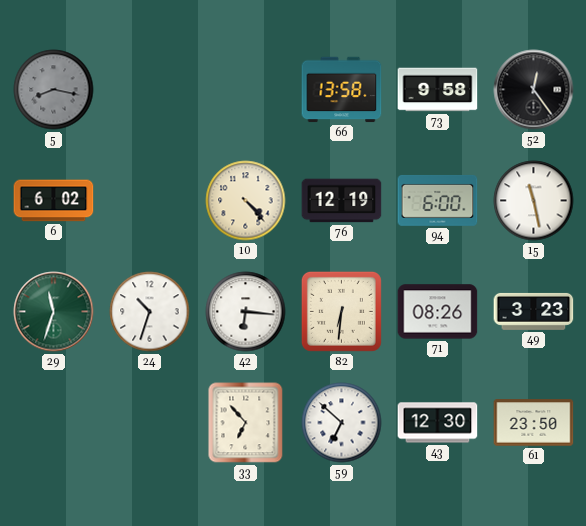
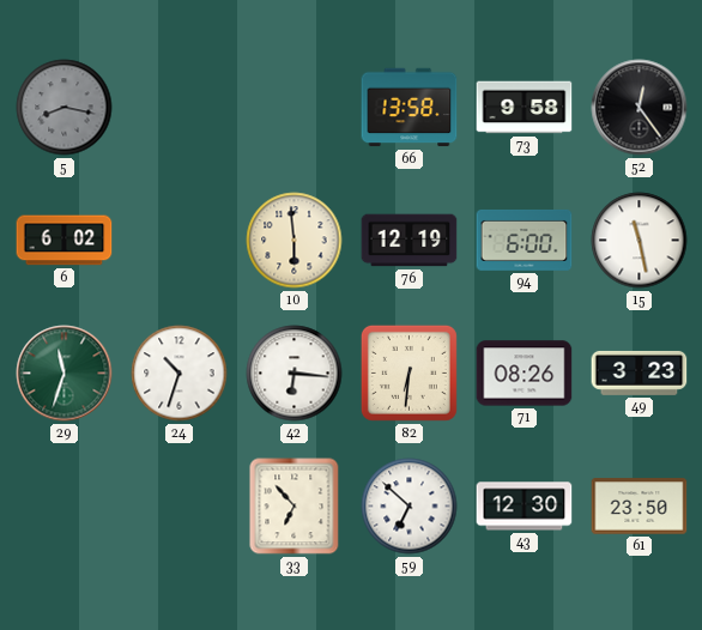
10: 4:23 -> 5:59
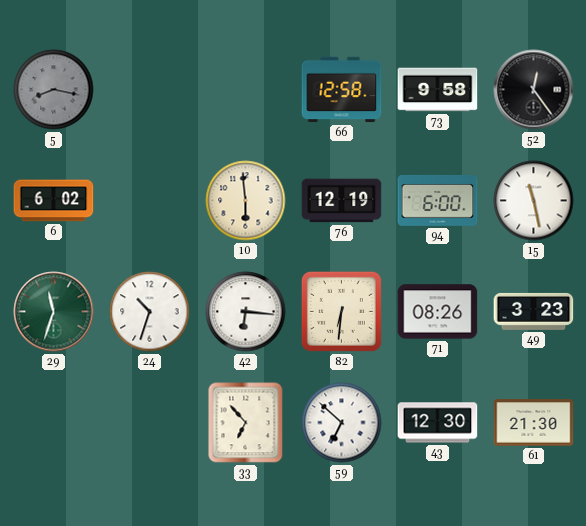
66: 13:58 -> 12:58
61: 23:50 -> 21:30
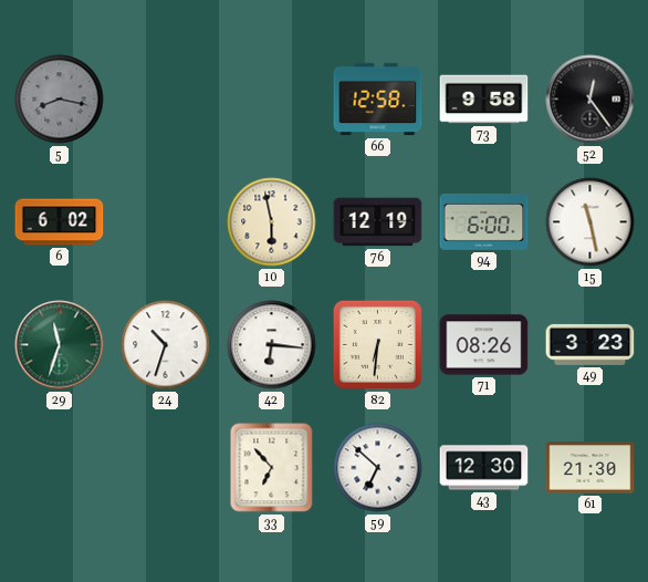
10: 5:59 -> 5:58
